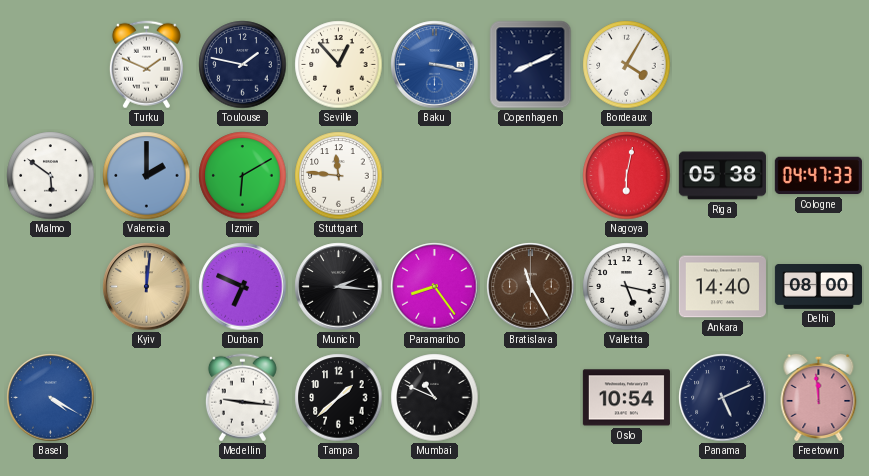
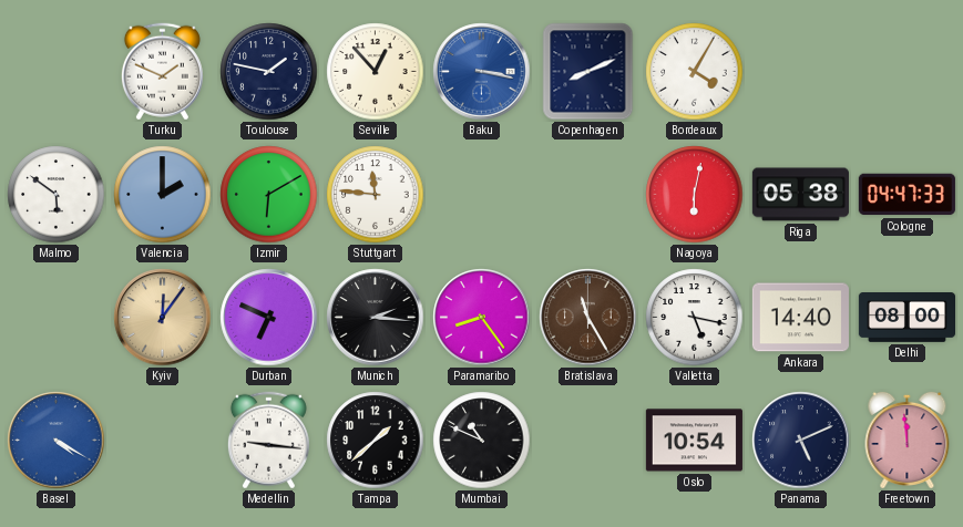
Kyiv: 12:01 -> 12:06
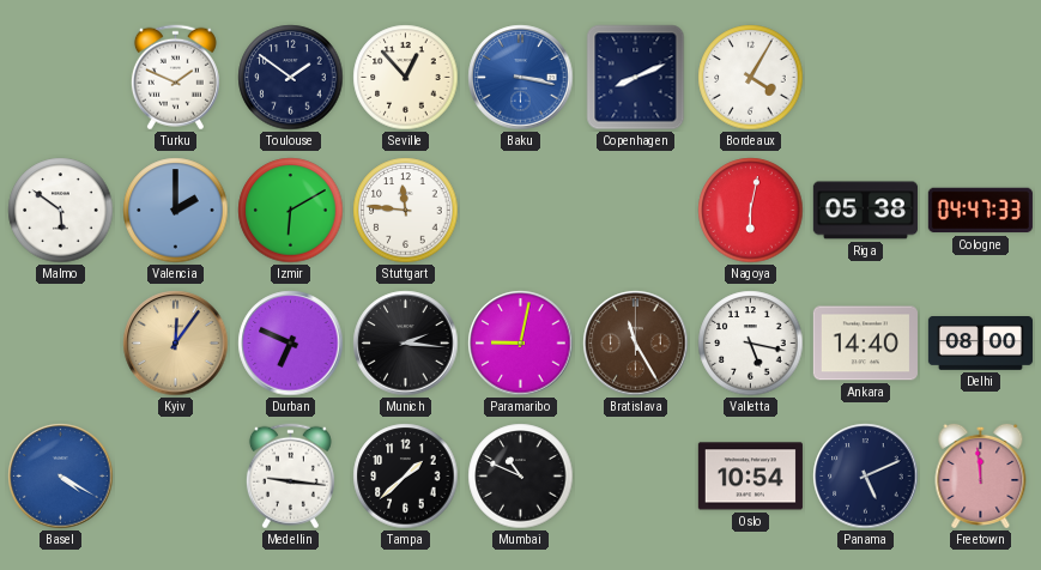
Toulouse: 1:47 -> 1:51
Paramaribo: 8:24 -> 9:02
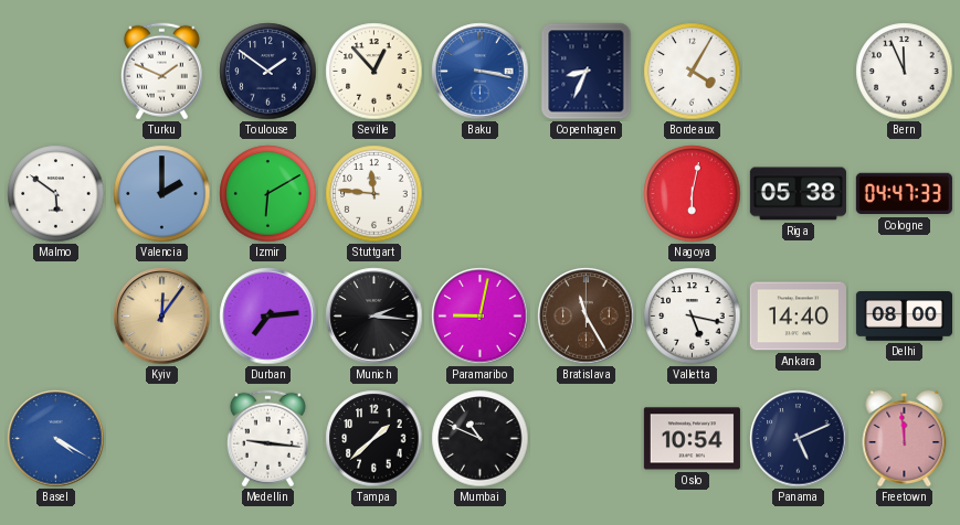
Copenhagen: 8:11 -> 8:34
Bern: none -> 11:56
Durban: 6:49 -> 7:14
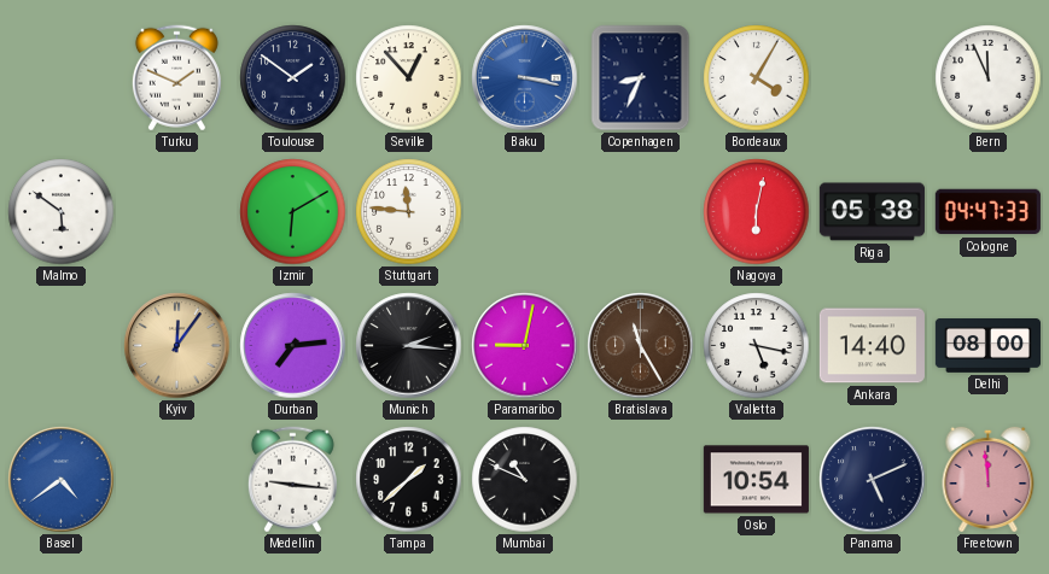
Valencia: 2:00 -> none
Basel: 4:20 -> 4:39
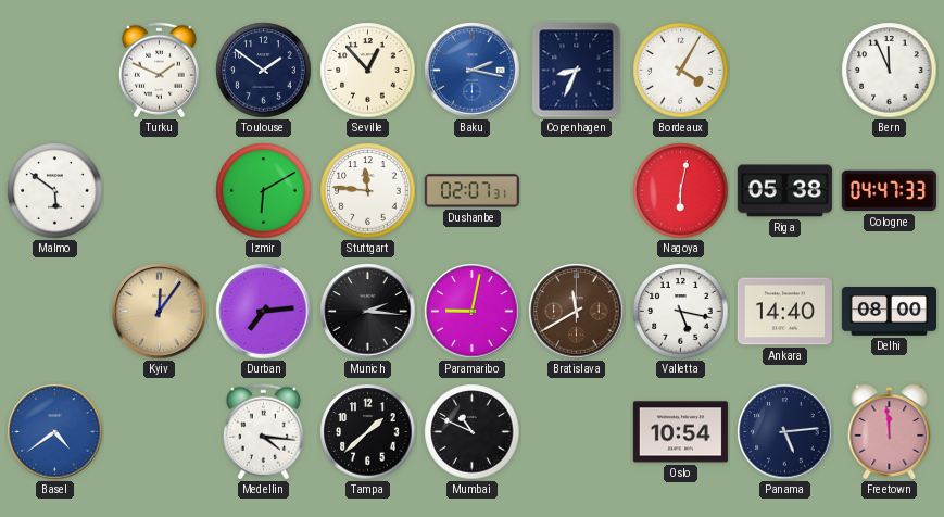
Baku: 3:17 -> 2:17
Dushanbe: none -> 02:07
Bratislava: 11:25 -> 11:40
Medellin: 9:16 -> 4:16
Panama: 5:11 -> 5:14
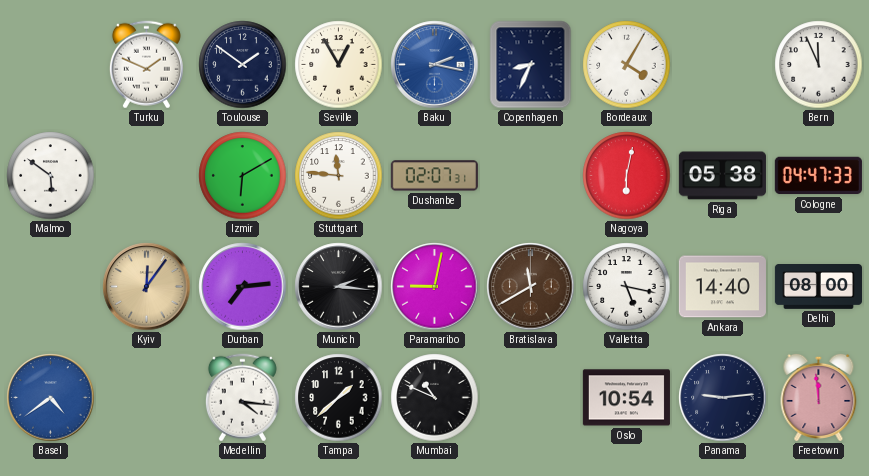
Seville: 12:53 -> 12:55
Panama: 5:14 -> 9:14
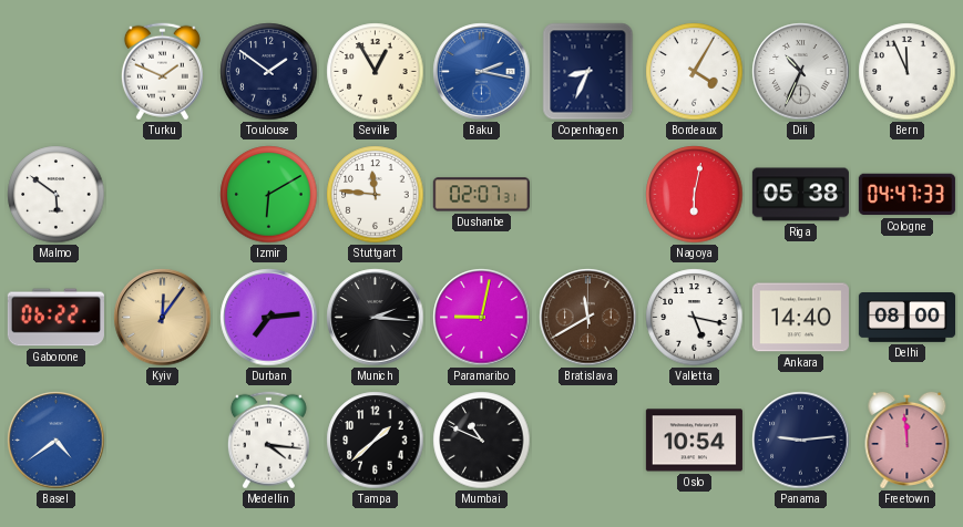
Dili: none -> 10:34
Gaborone: none -> 06:22
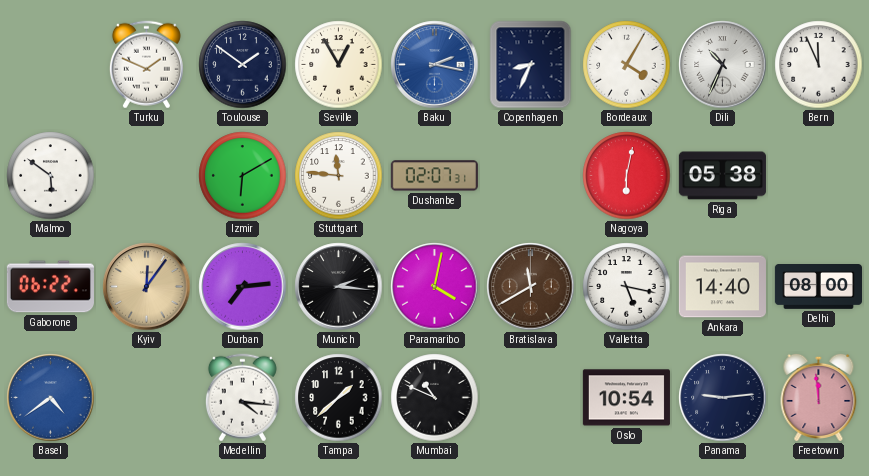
Cologne: 04:47 -> none
Paramaribo: 9:02 -> 4:02
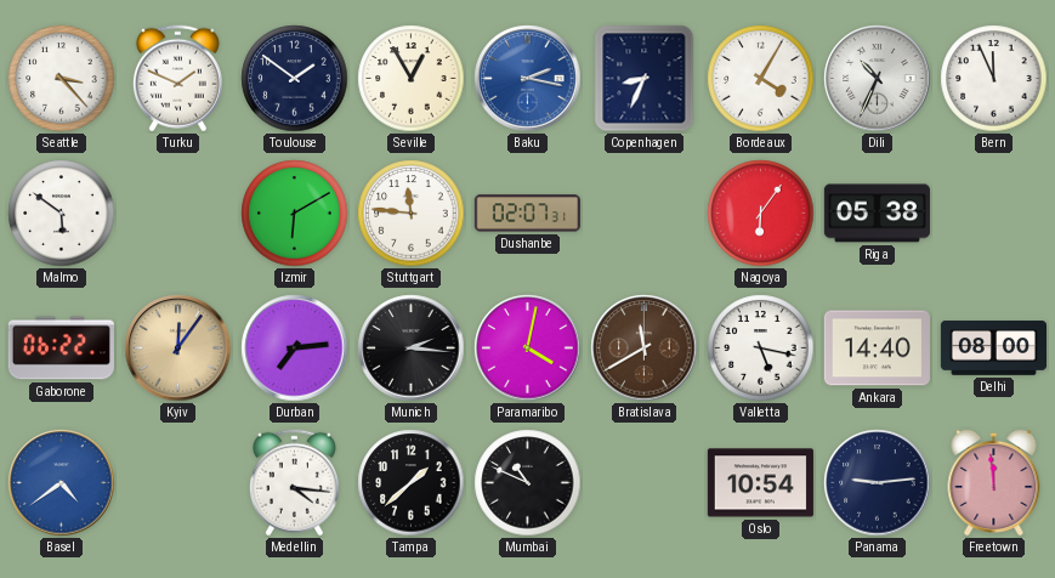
Seattle: none -> 3:23
Nagoya: 6:02 -> 6:06
